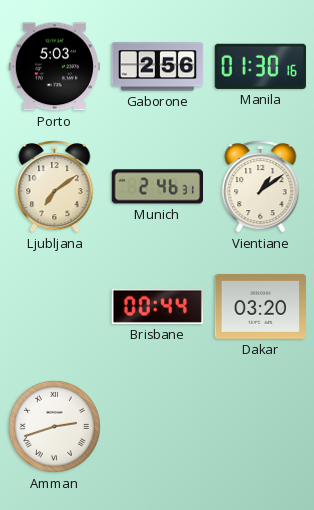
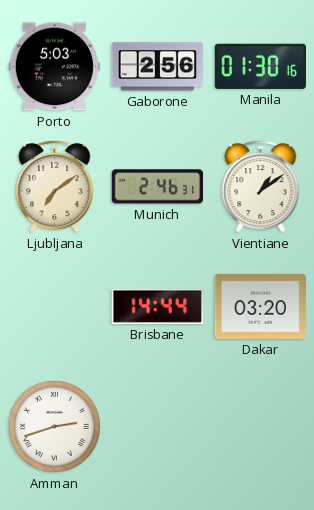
Brisbane: 00:44 -> 14:44
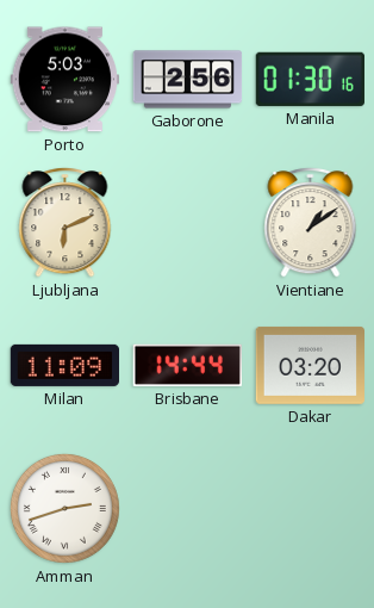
Ljubljana: 7:09 -> 6:11
Munich: 2:46 -> none
Milan: none -> 11:09
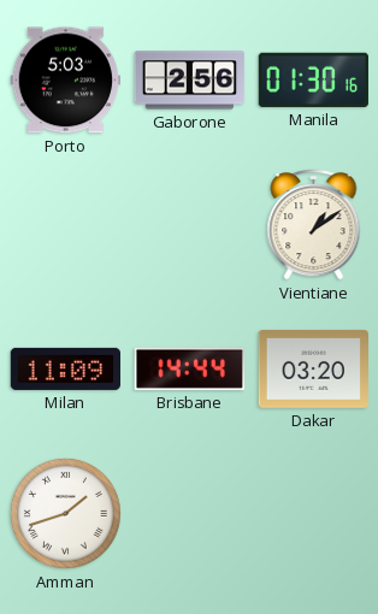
Ljubljana: 6:11 -> none
Amman: 2:42 -> 1:42
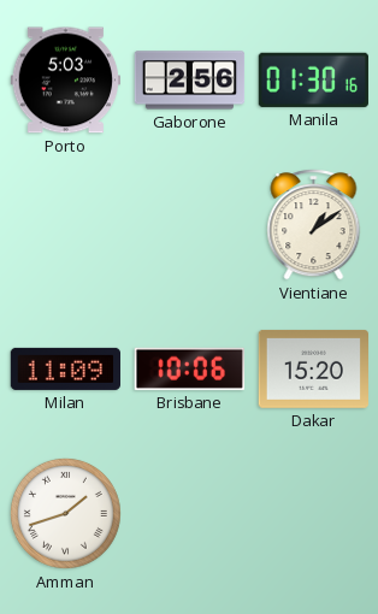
Brisbane: 14:44 -> 10:06
Dakar: 03:20 -> 15:20
